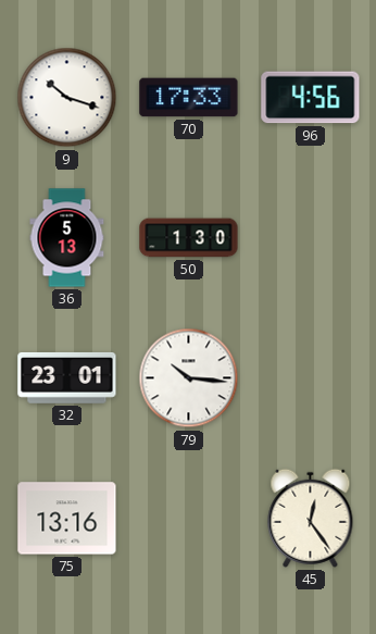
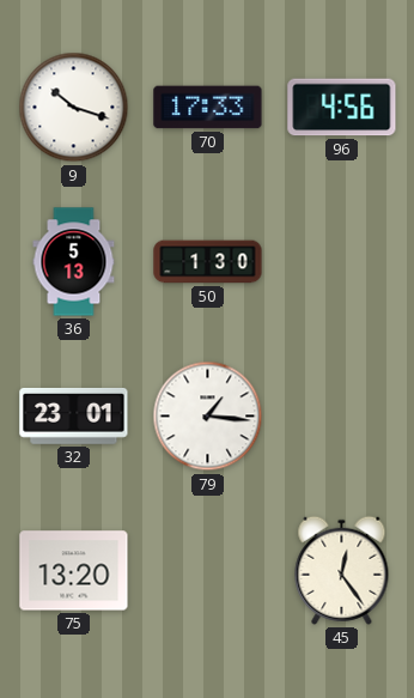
79: 10:16 -> 1:16
75: 13:16 -> 13:20
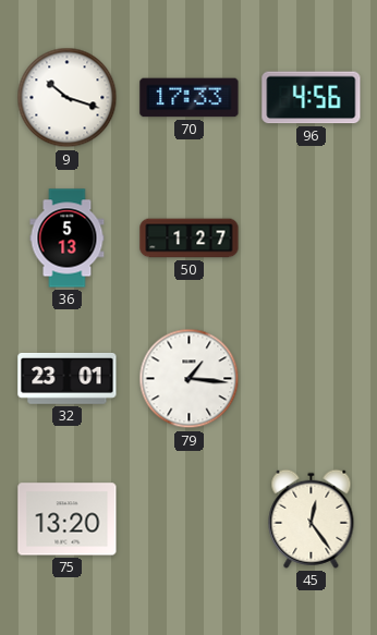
50: 1:30 -> 1:27
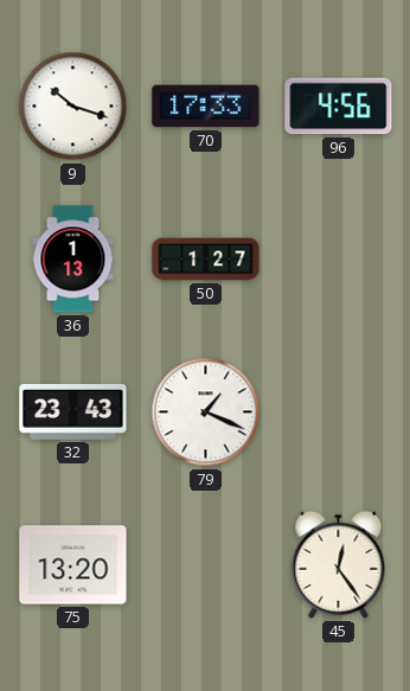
36: 5:13 -> 1:13
32: 23:01 -> 23:43
79: 1:16 -> 1:19
